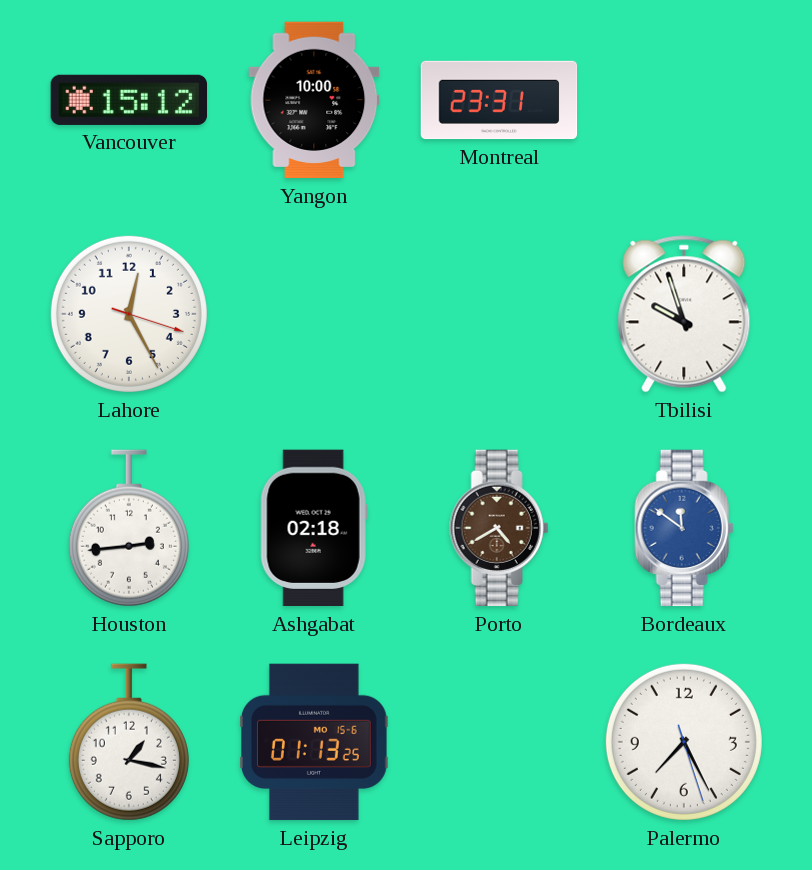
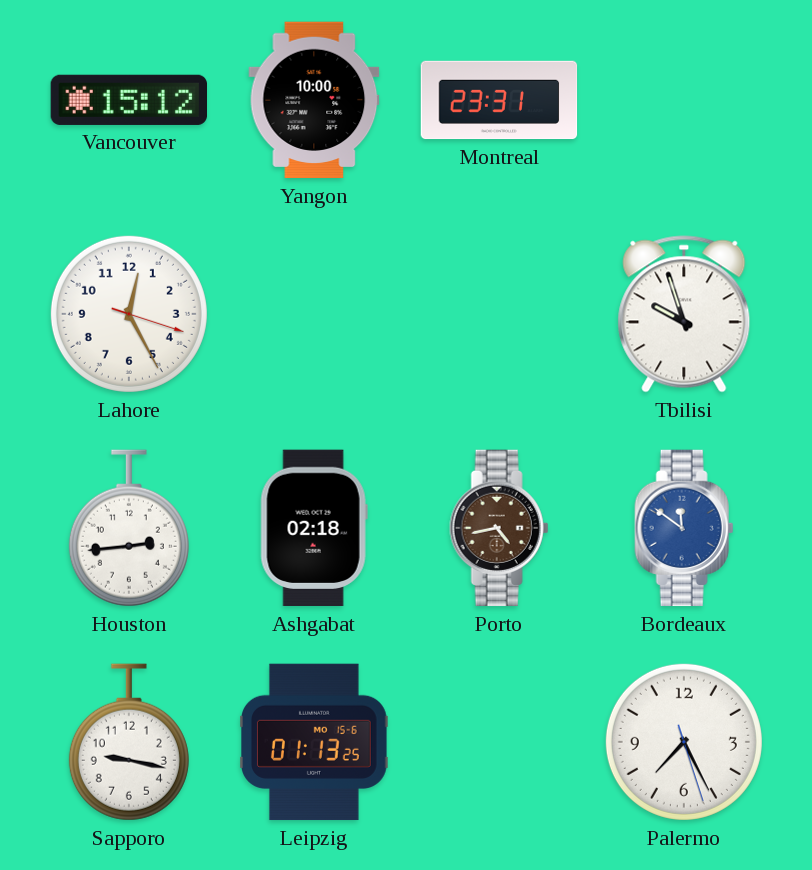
Porto: 4:40 -> 4:43
Sapporo: 1:17 -> 9:17
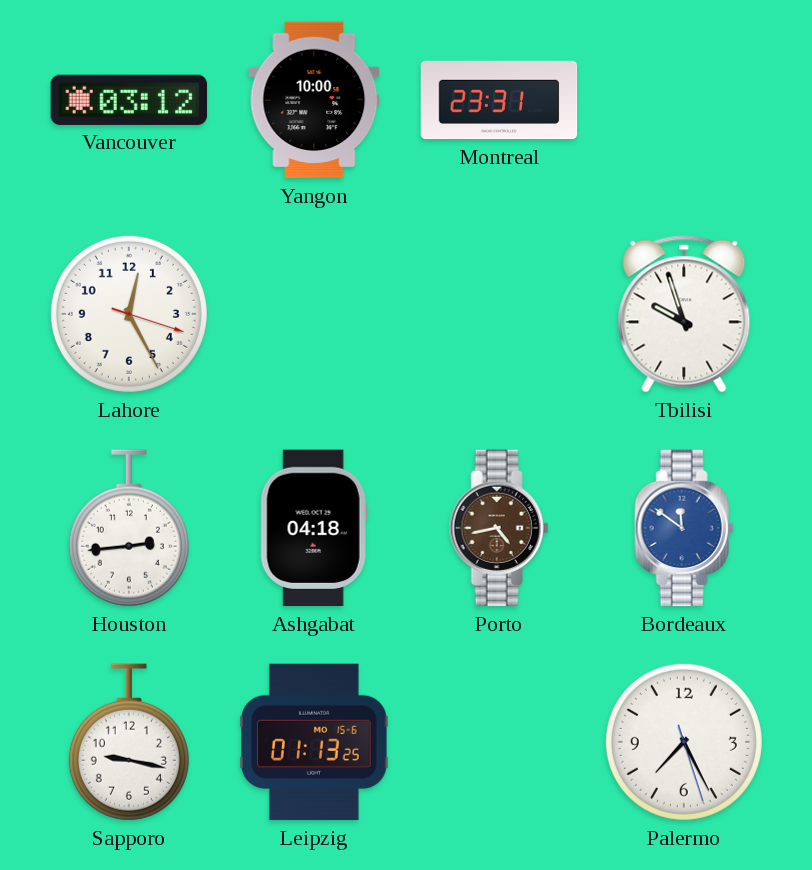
Vancouver: 15:12 -> 03:12
Ashgabat: 02:18 -> 04:18
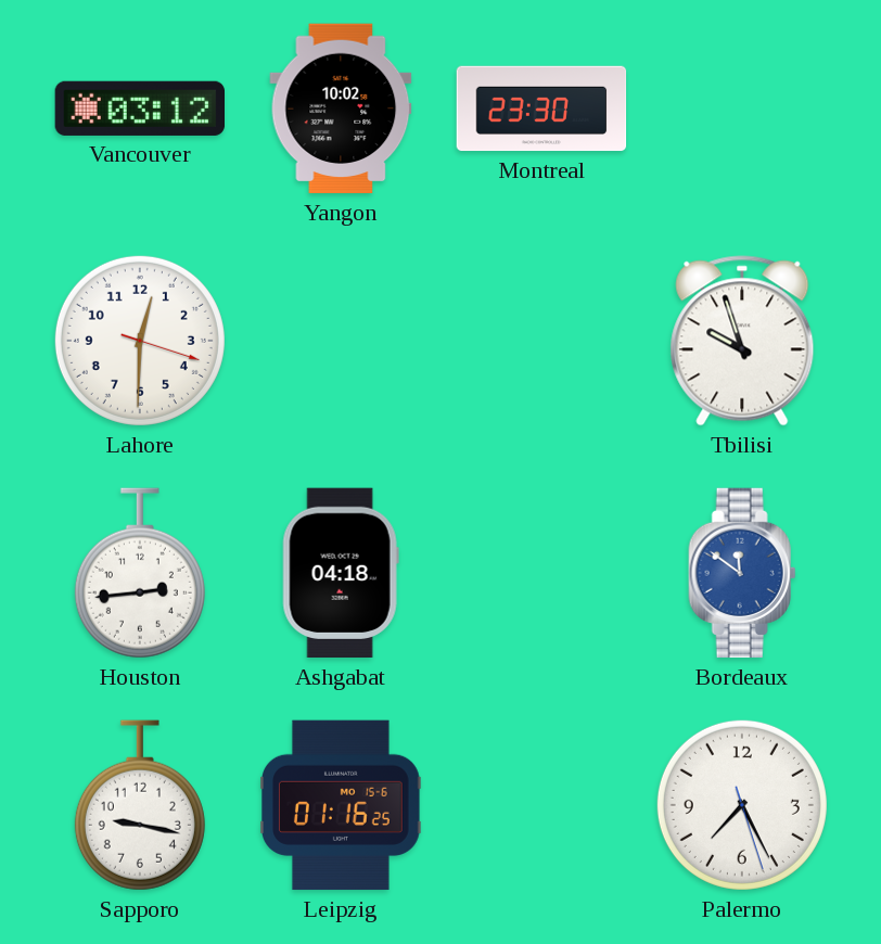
Yangon: 10:00 -> 10:02
Montreal: 23:31 -> 23:30
Lahore: 12:25 -> 12:30
Porto: 4:43 -> none
Leipzig: 01:13 -> 01:16
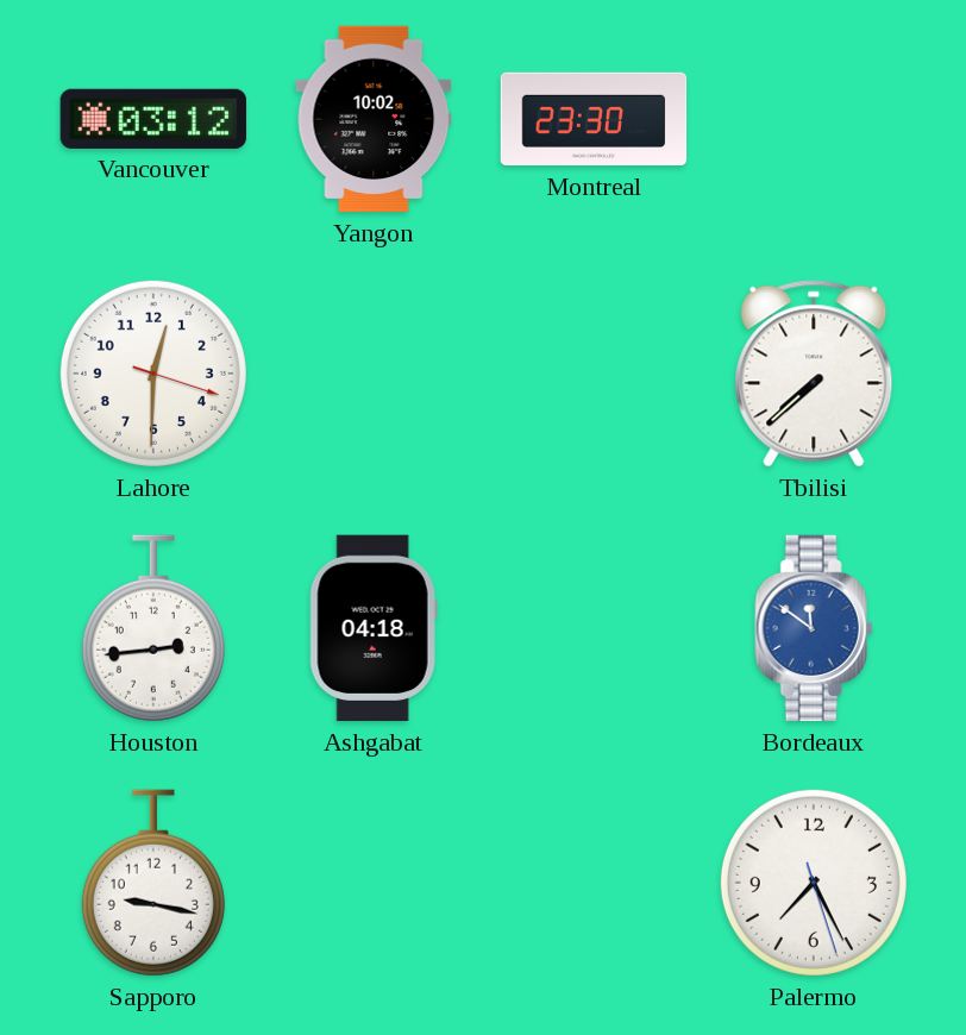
Tbilisi: 9:57 -> 7:38
Leipzig: 01:16 -> none
